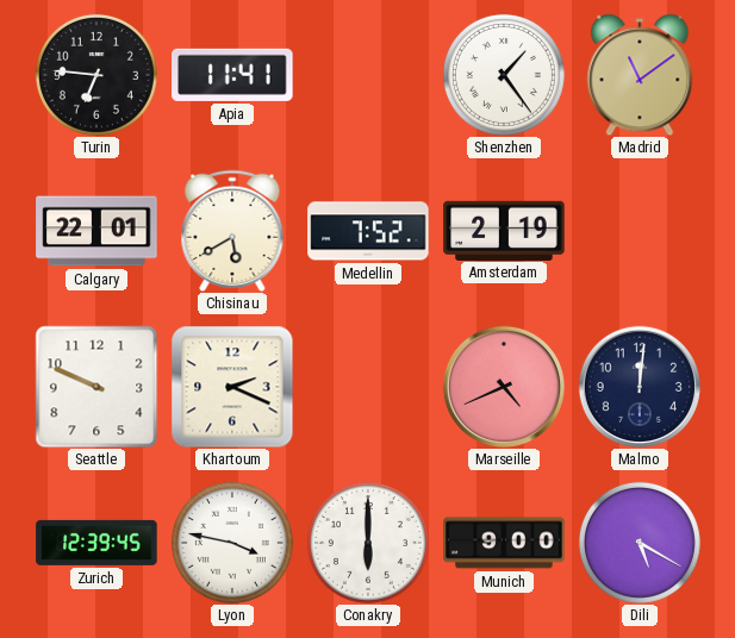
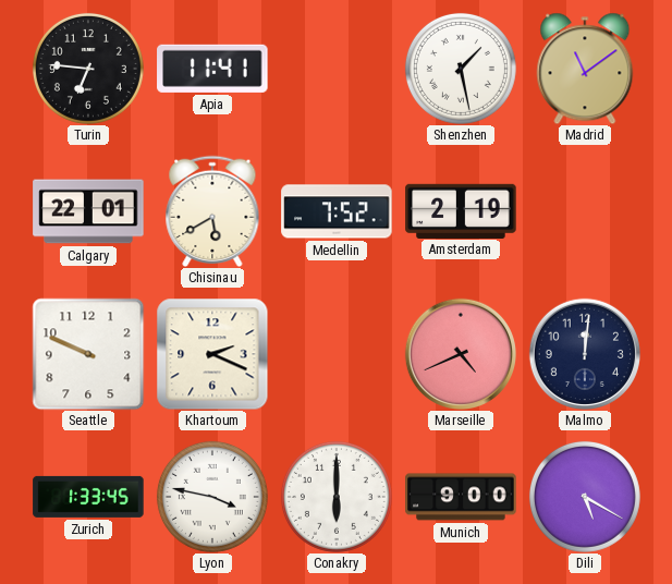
Shenzhen: 1:24 -> 1:28
Zurich: 12:39 -> 1:33
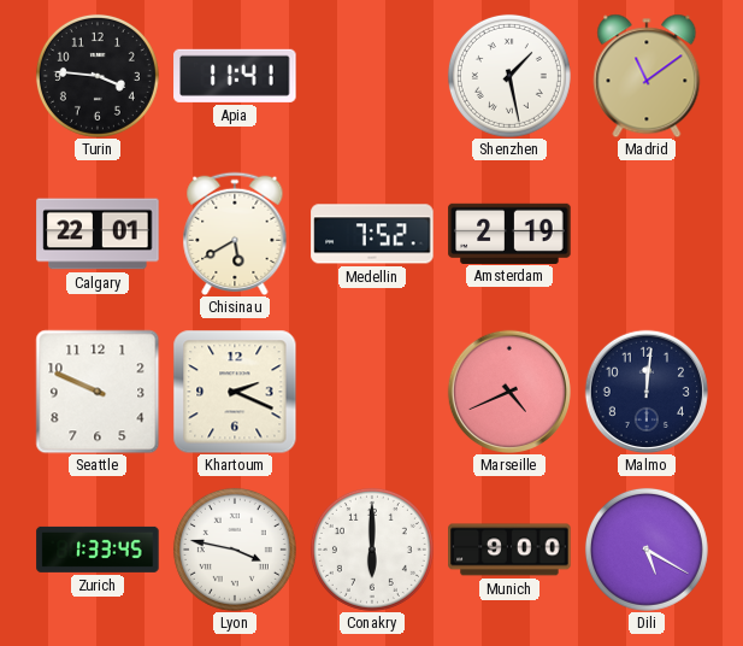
Turin: 6:46 -> 3:46
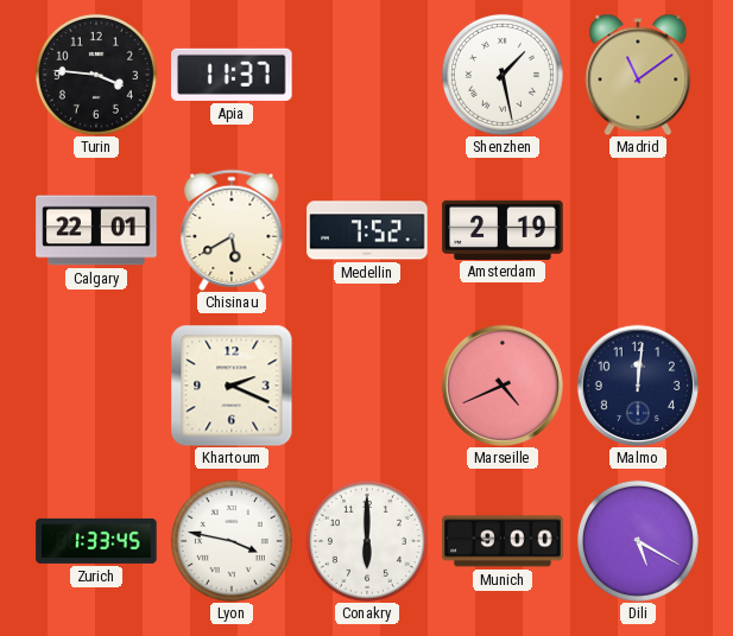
Apia: 11:41 -> 11:37
Seattle: 9:49 -> none
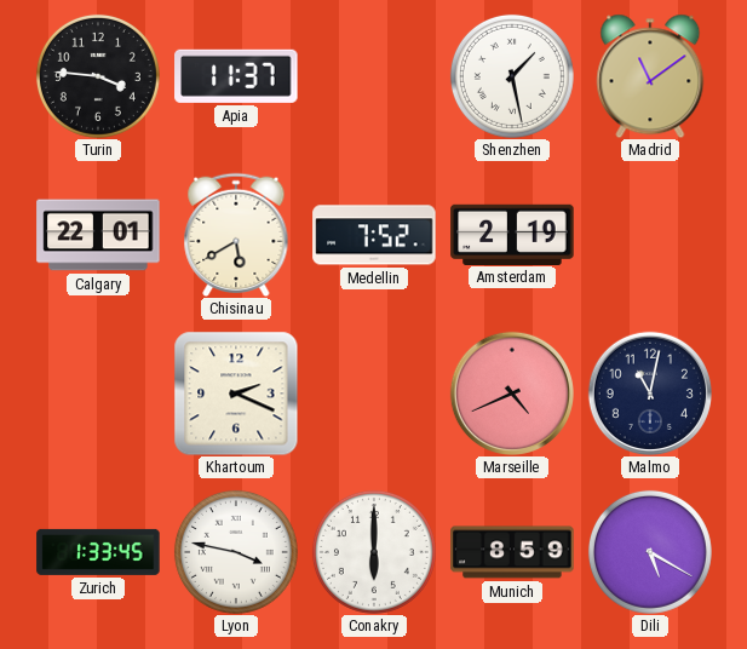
Malmo: 12:01 -> 11:02
Munich: 9:00 -> 8:59
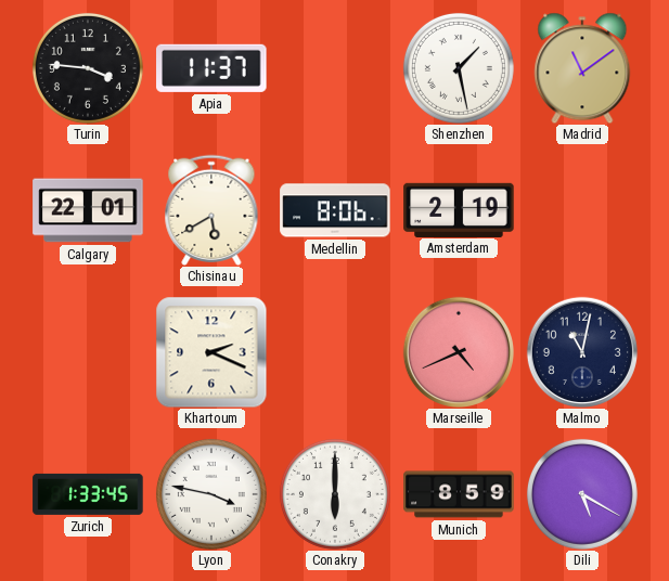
Medellin: 7:52 -> 8:06
